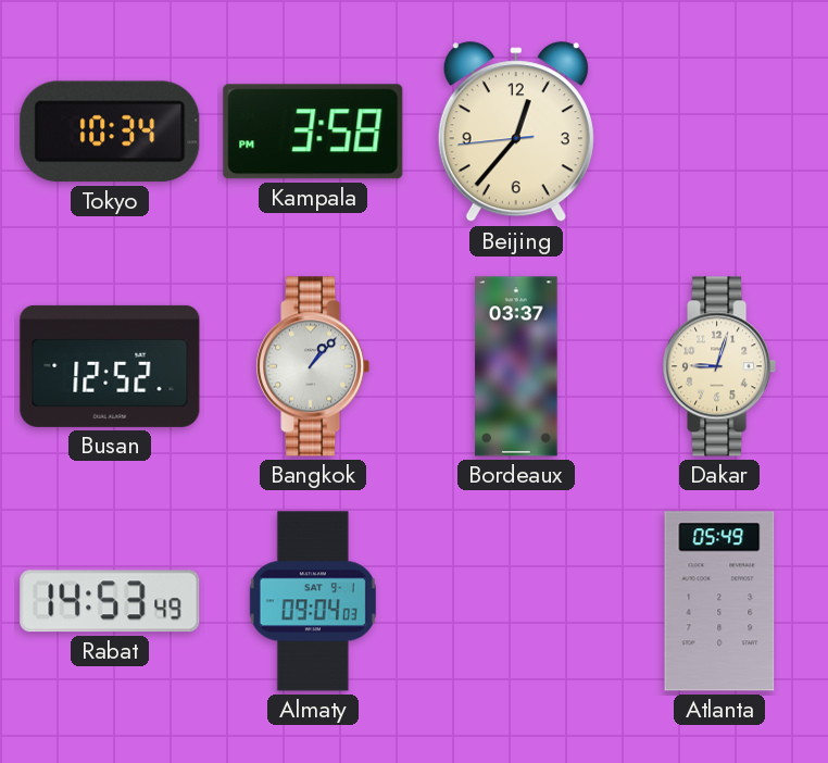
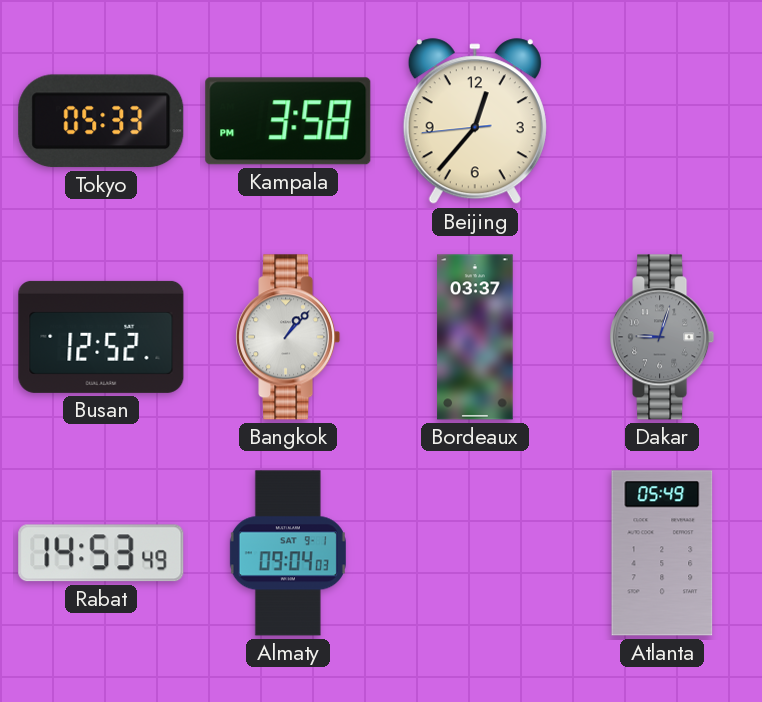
Tokyo: 10:34 -> 05:33
Dakar dial: cream -> grey
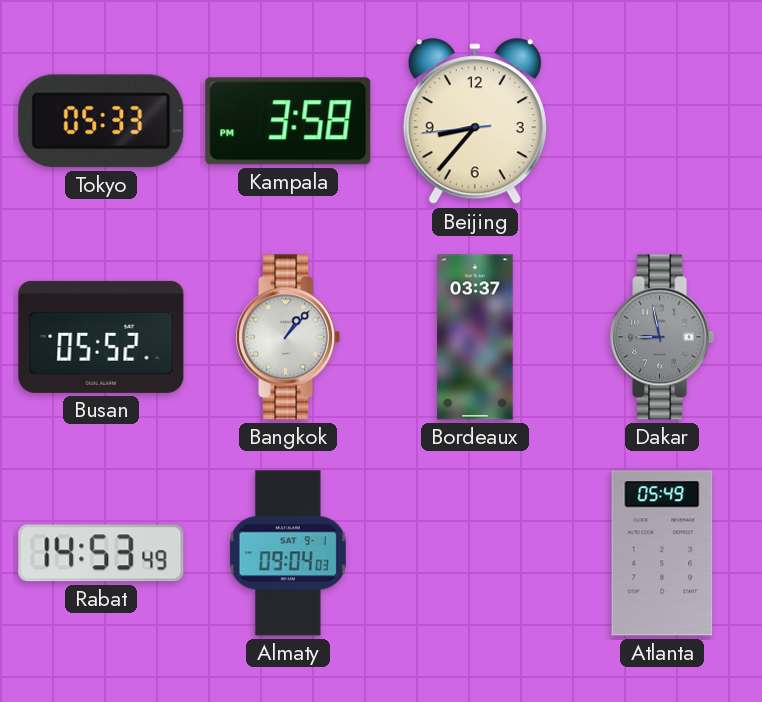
Beijing: 12:36 -> 8:36
Busan: 12:52 -> 05:52
Dakar: 9:03 -> 8:58
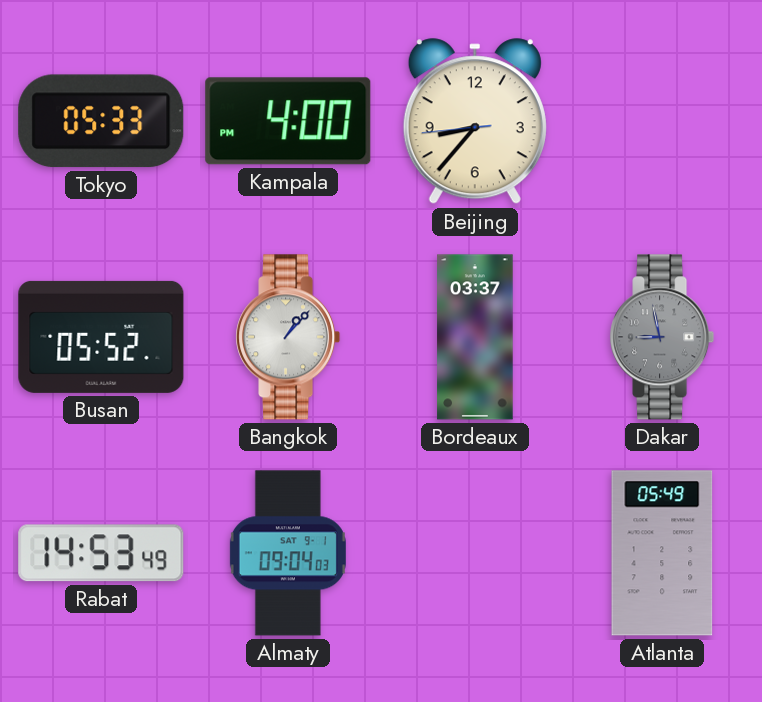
Kampala: 3:58 -> 4:00
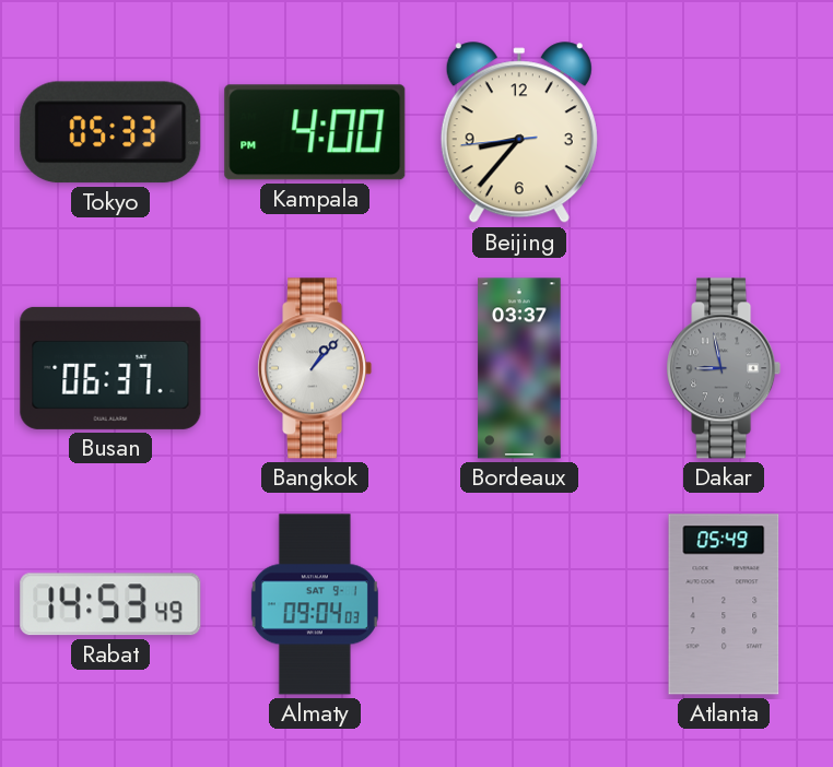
Busan: 05:52 -> 06:37
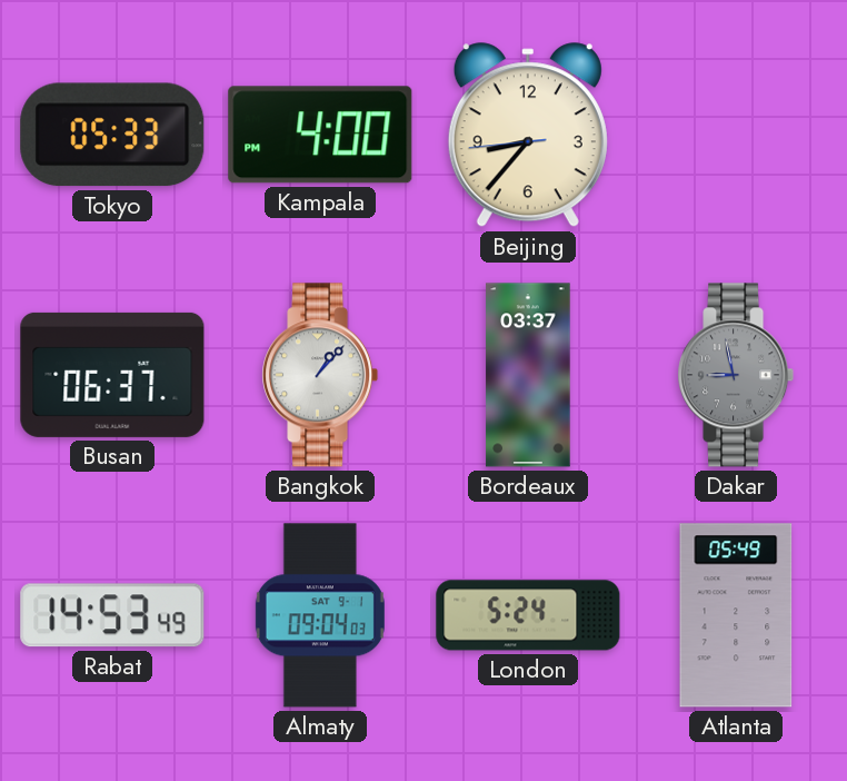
London: none -> 5:24
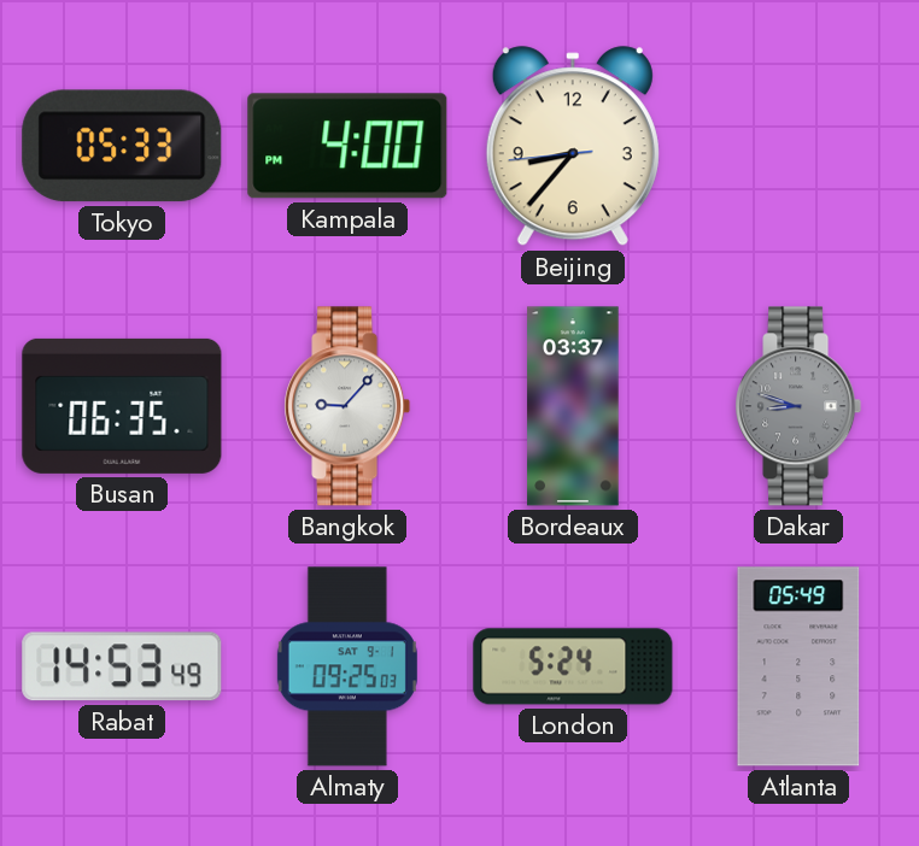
Busan: 06:37 -> 06:35
Bangkok: 1:07 -> 9:07
Dakar: 8:58 -> 8:48
Almaty: 09:04 -> 09:25
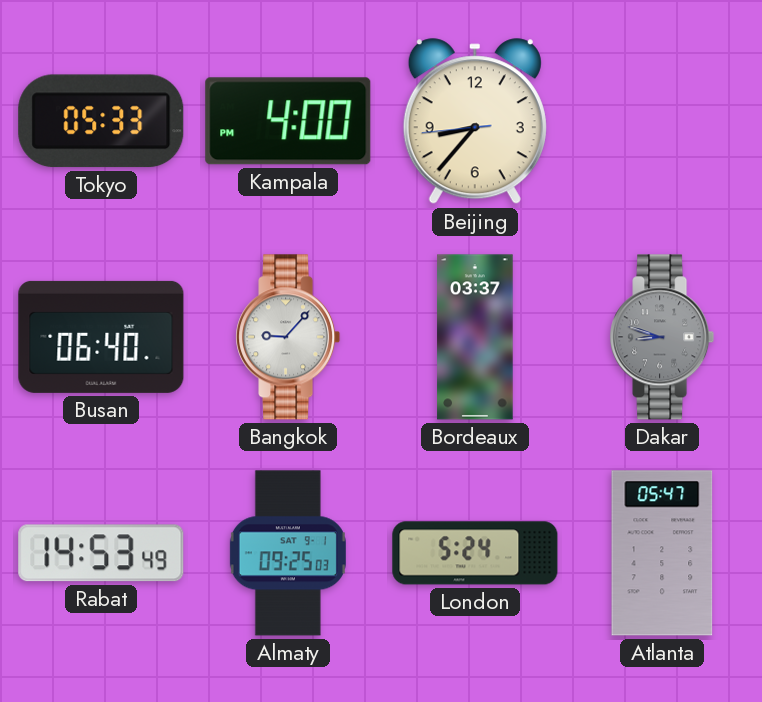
Busan: 06:35 -> 06:40
Atlanta: 05:49 -> 05:47
